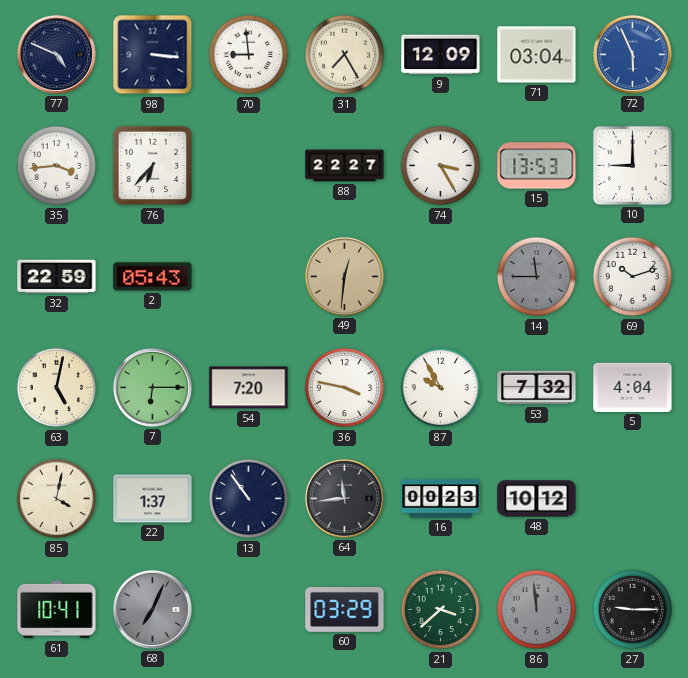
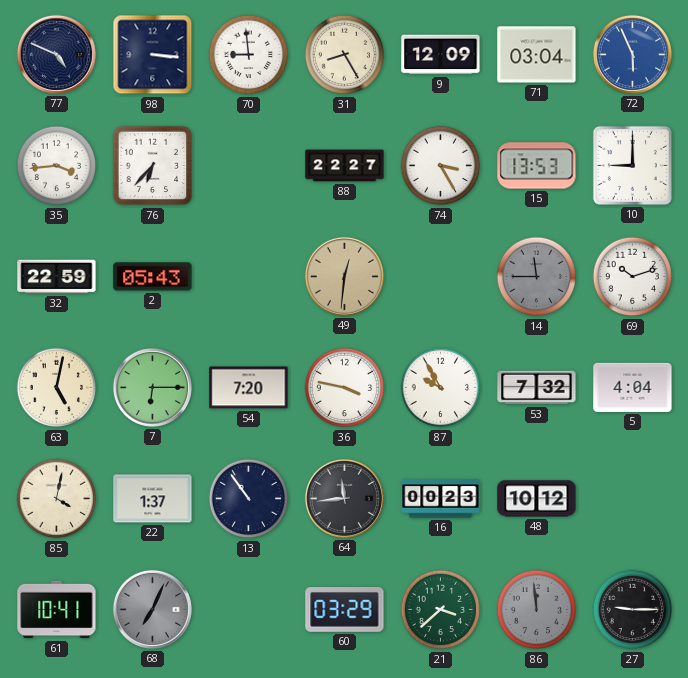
31: 7:25 -> 8:25
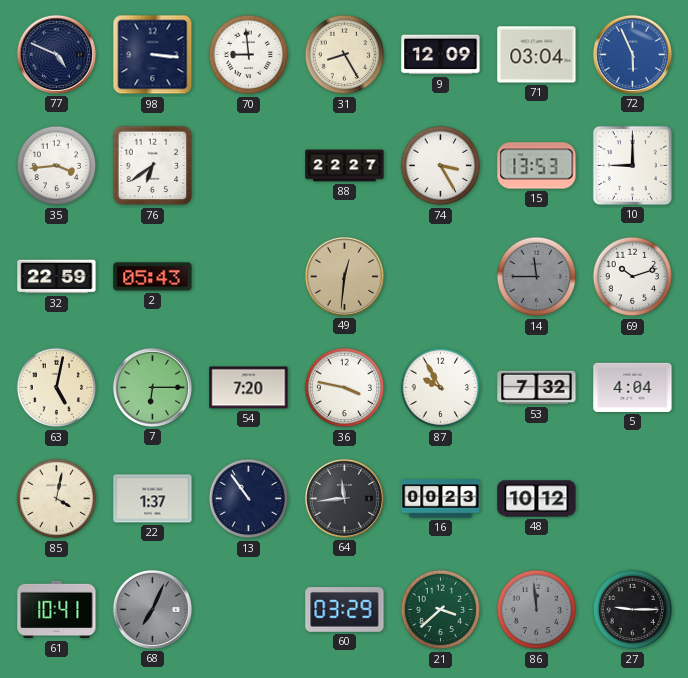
76: 6:37 -> 6:39
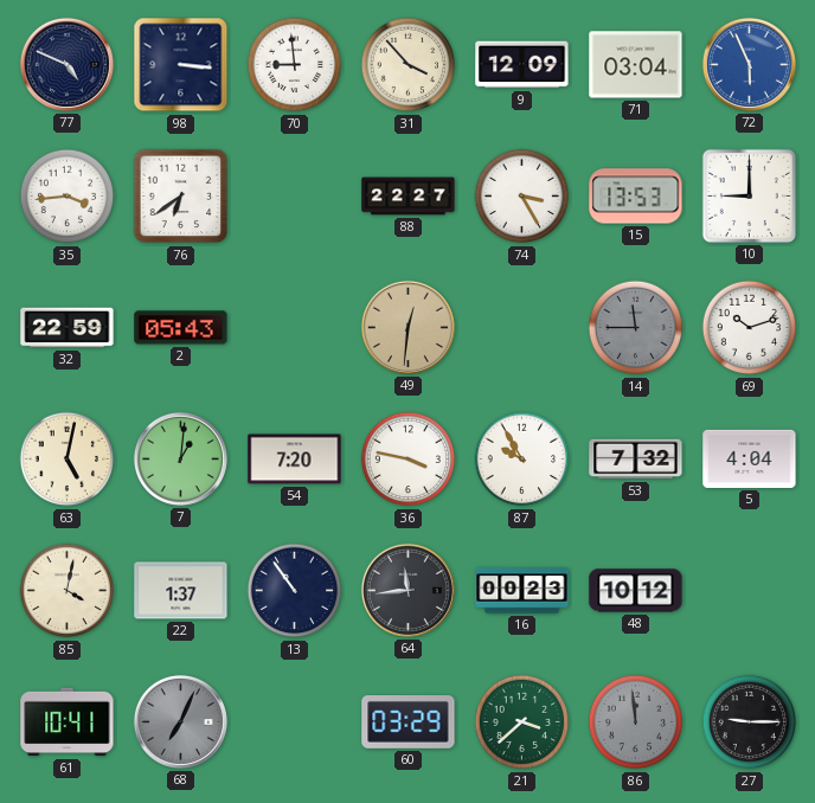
31: 8:25 -> 3:53
7: 6:15 -> 1:01
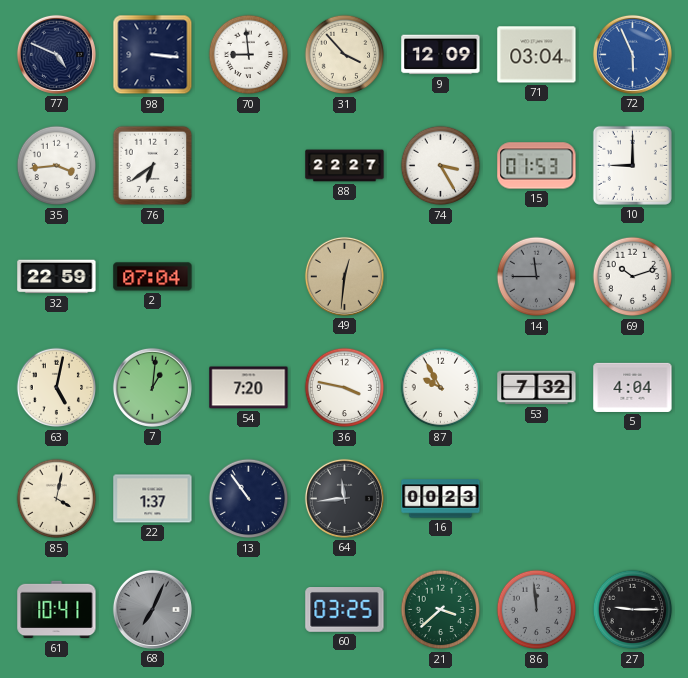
15: 13:53 -> 01:53
2: 05:43 -> 07:04
48: 10:12 -> none
60: 03:29 -> 03:25
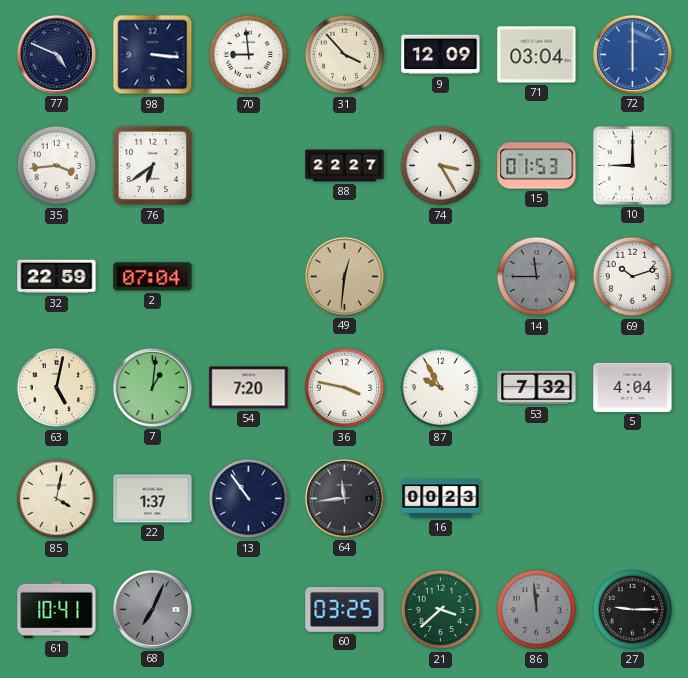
72: 5:56 -> 6:00
